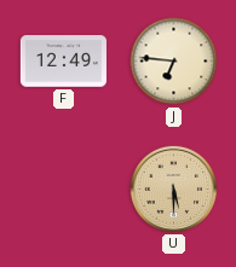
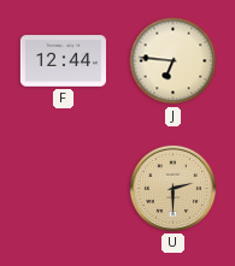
F: 12:49 -> 12:44
U: 5:30 -> 2:30
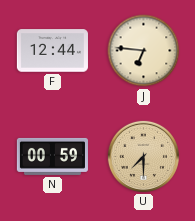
N: none -> 00:59
U: 2:30 -> 7:30
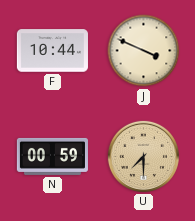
F: 12:44 -> 10:44
J: 6:46 -> 3:49
